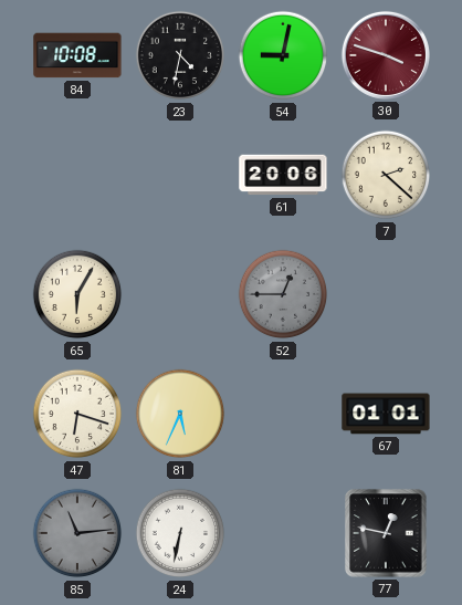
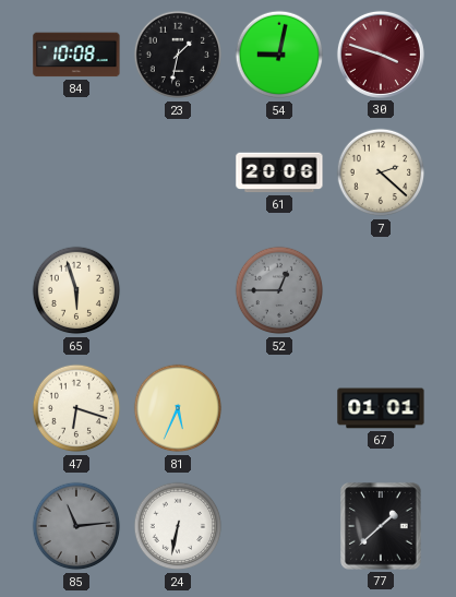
23: 4:32 -> 1:32
65: 6:05 -> 5:57
77: 12:47 -> 1:38
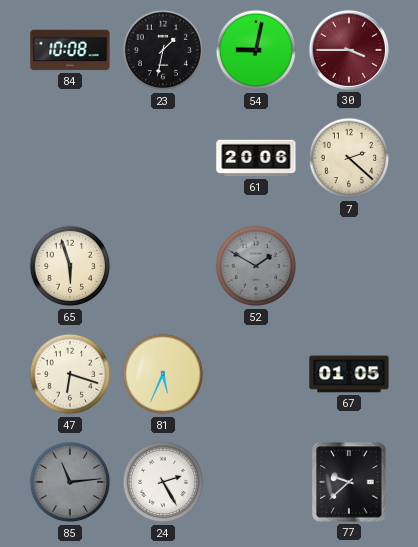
30: 3:48 -> 3:45
52: 12:45 -> 1:50
67: 01:01 -> 01:05
24: 6:32 -> 2:25
77: 1:38 -> 9:38
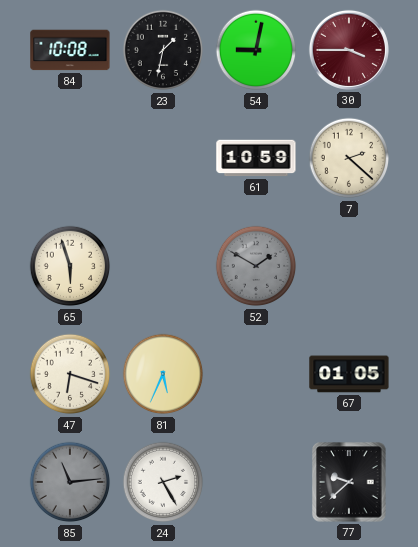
61: 20:06 -> 10:59
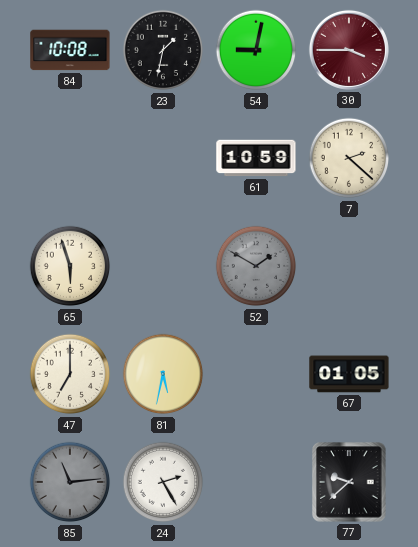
47: 6:18 -> 7:00
81: 5:34 -> 5:32
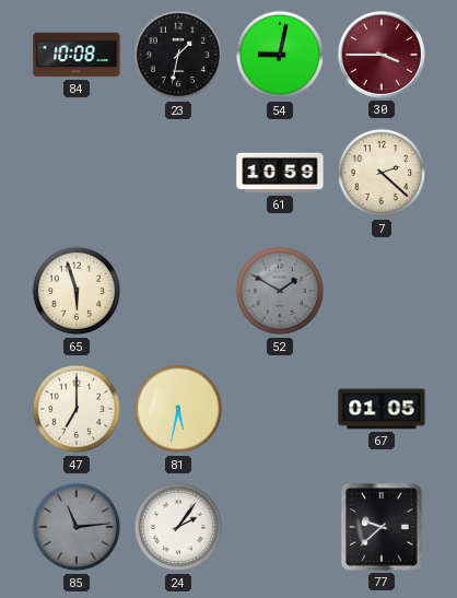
24: 2:25 -> 2:06
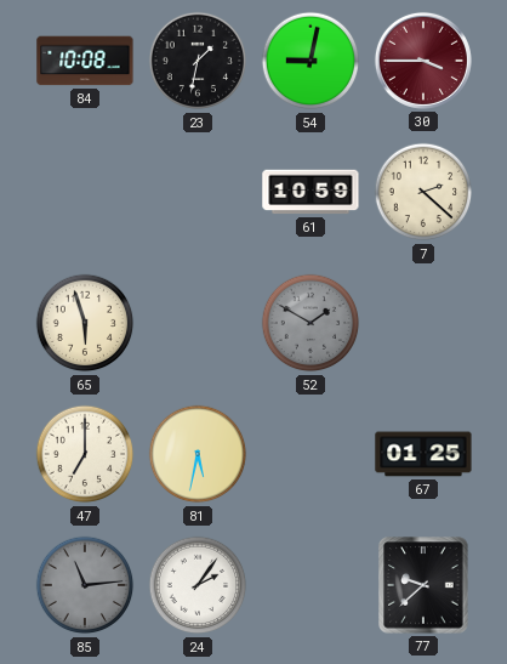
67: 01:05 -> 01:25
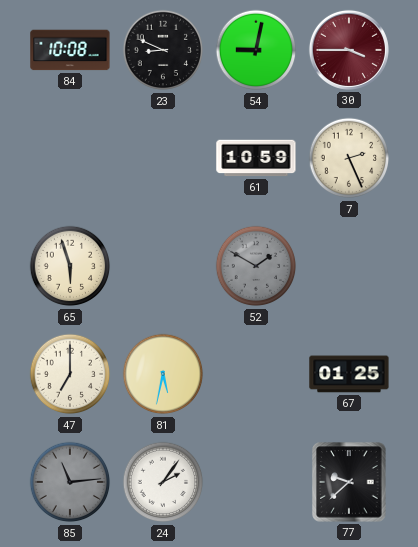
23: 1:32 -> 8:49
7: 2:22 -> 2:26
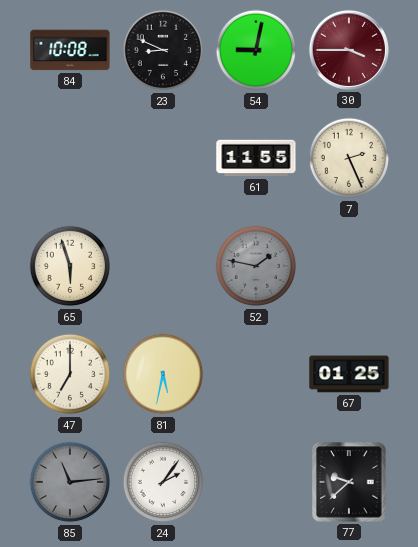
61: 10:59 -> 11:55
52: 1:50 -> 1:47
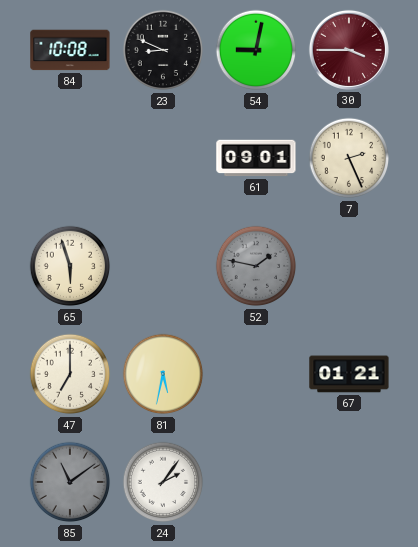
61: 11:55 -> 09:01
67: 01:25 -> 01:21
85: 11:14 -> 11:09
77: 9:38 -> none
